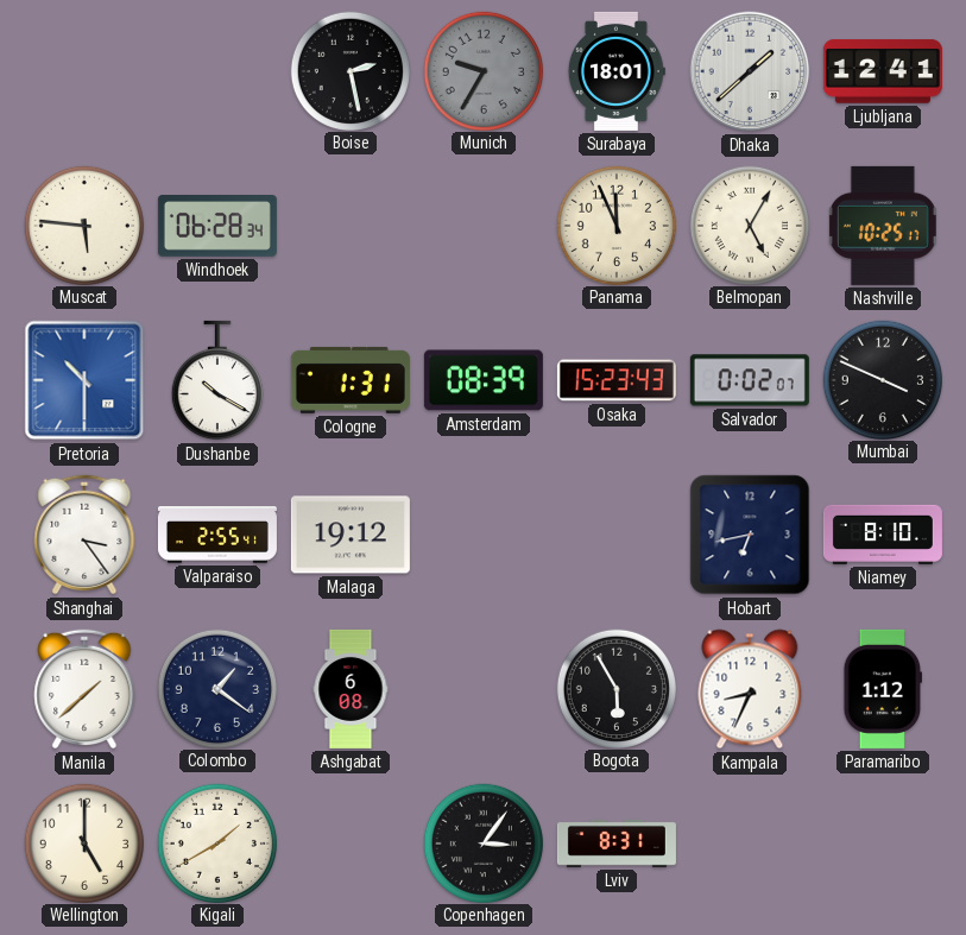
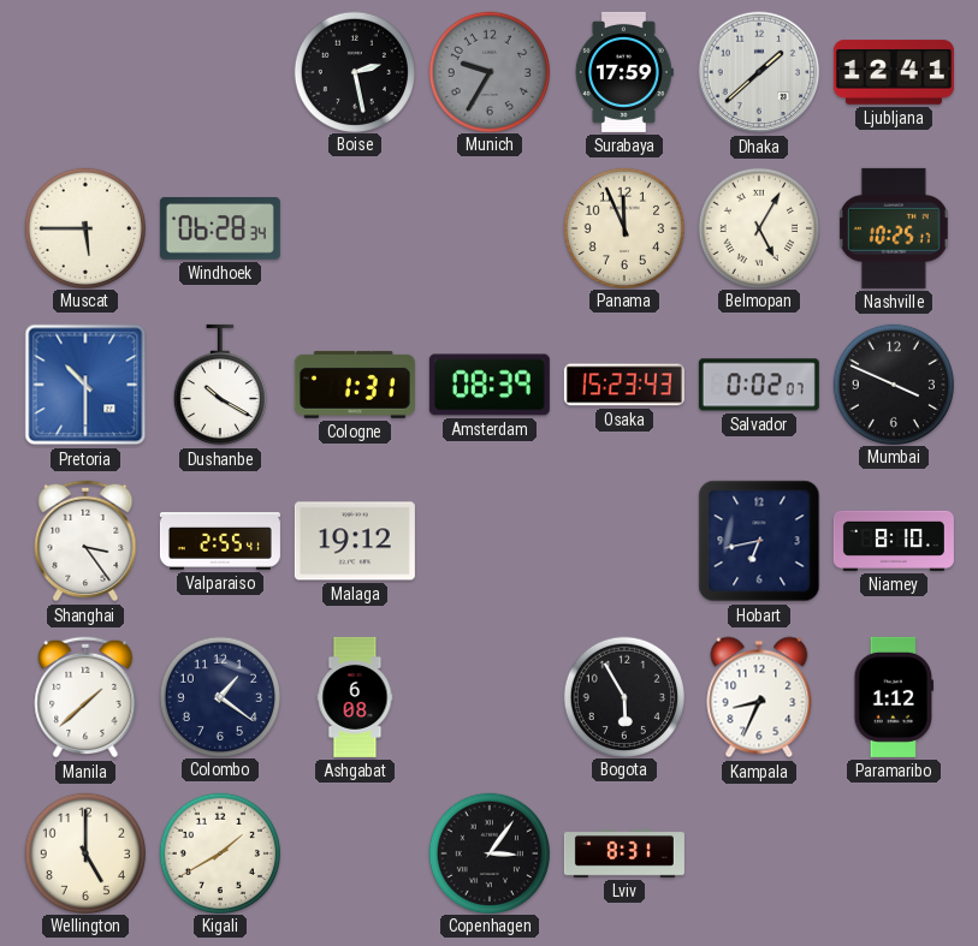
Surabaya: 18:01 -> 17:59
Muscat: 5:46 -> 5:45
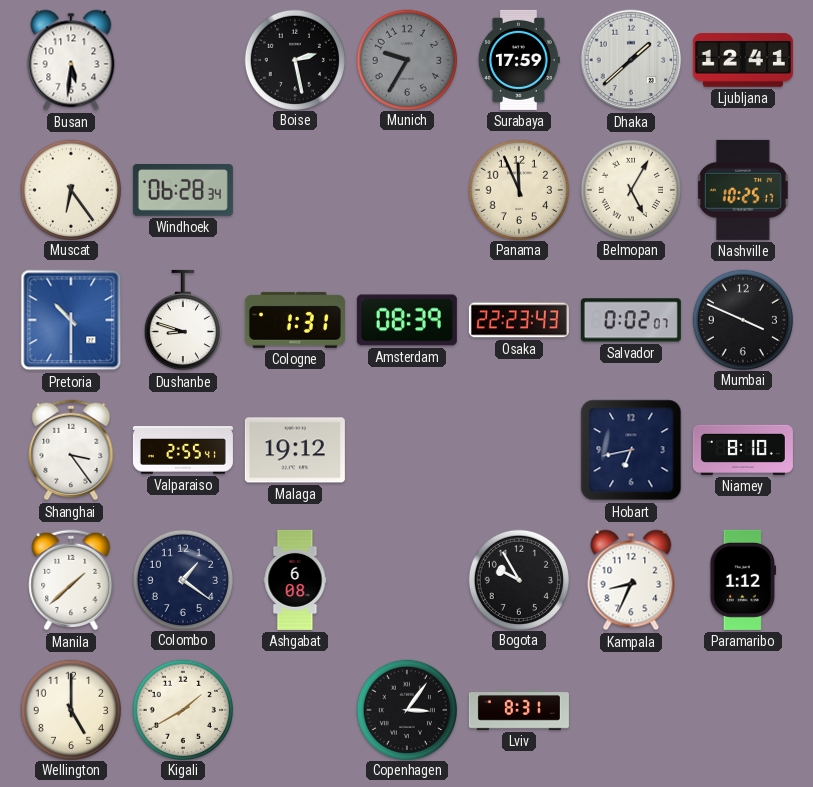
Busan: none -> 5:31
Muscat: 5:45 -> 6:24
Dushanbe: 10:20 -> 8:48
Osaka: 15:23 -> 22:23
Bogota: 5:55 -> 9:55
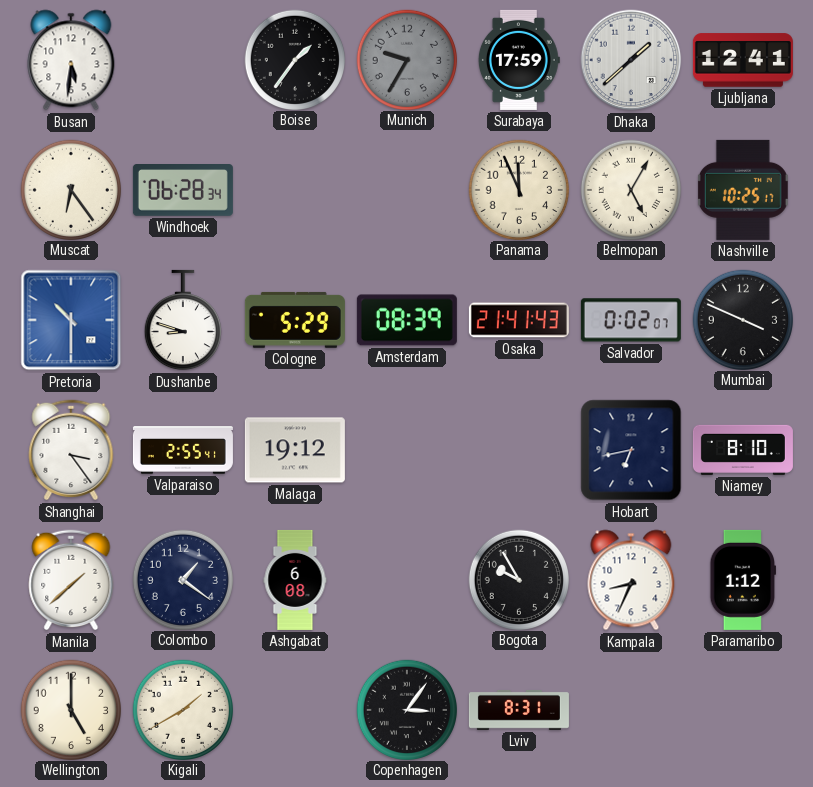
Boise: 2:28 -> 1:36
Cologne: 1:31 -> 5:29
Osaka: 22:23 -> 21:41
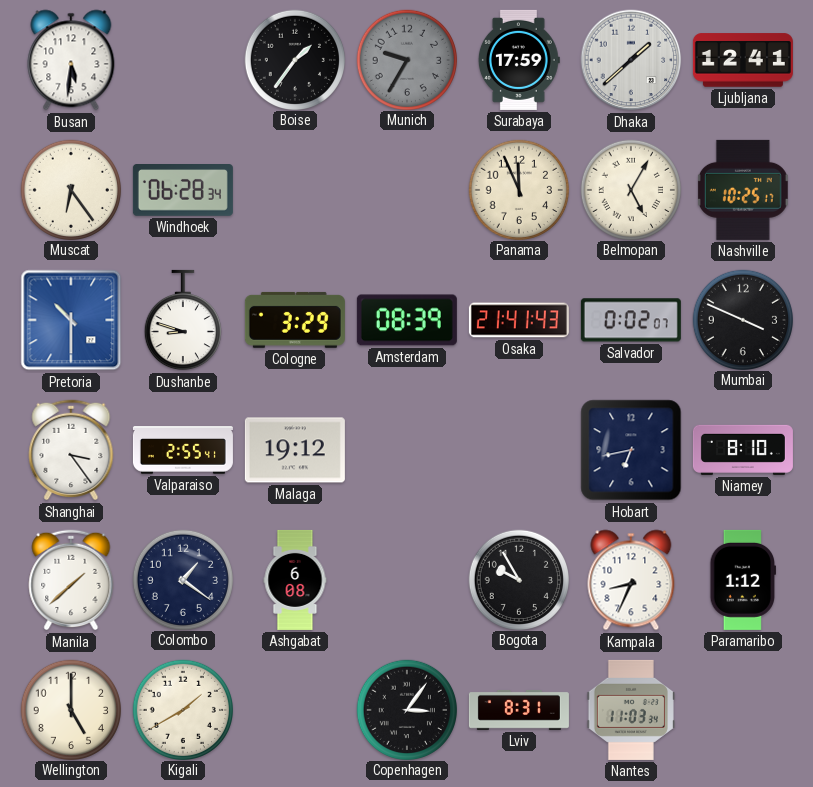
Cologne: 5:29 -> 3:29
Nantes: none -> 11:03
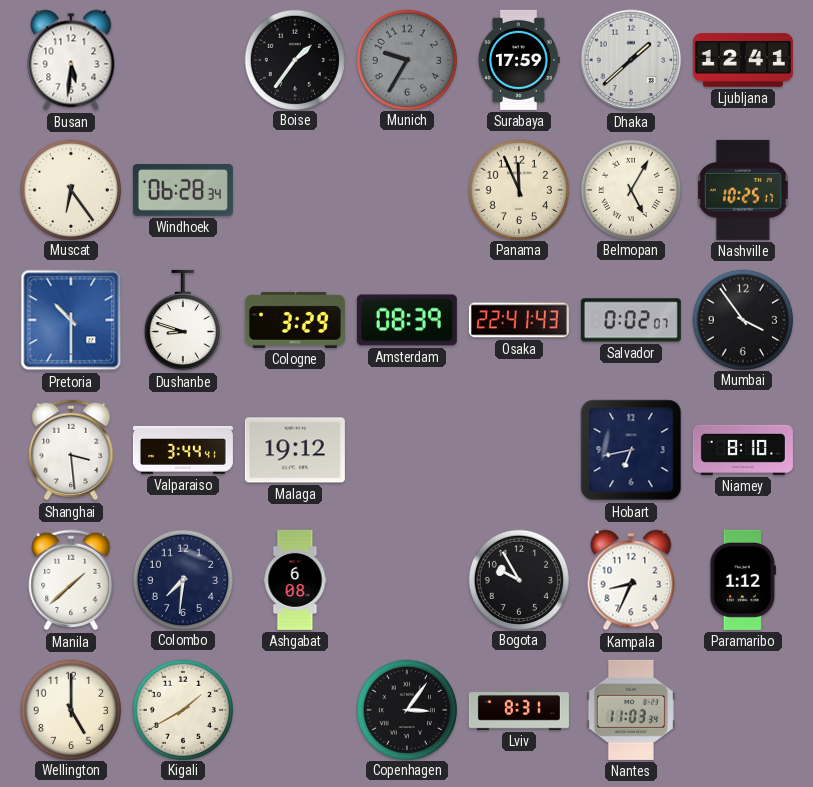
Osaka: 21:41 -> 22:41
Mumbai: 3:49 -> 3:54
Shanghai: 3:24 -> 3:29
Valparaiso: 2:55 -> 3:44
Colombo: 1:21 -> 7:31
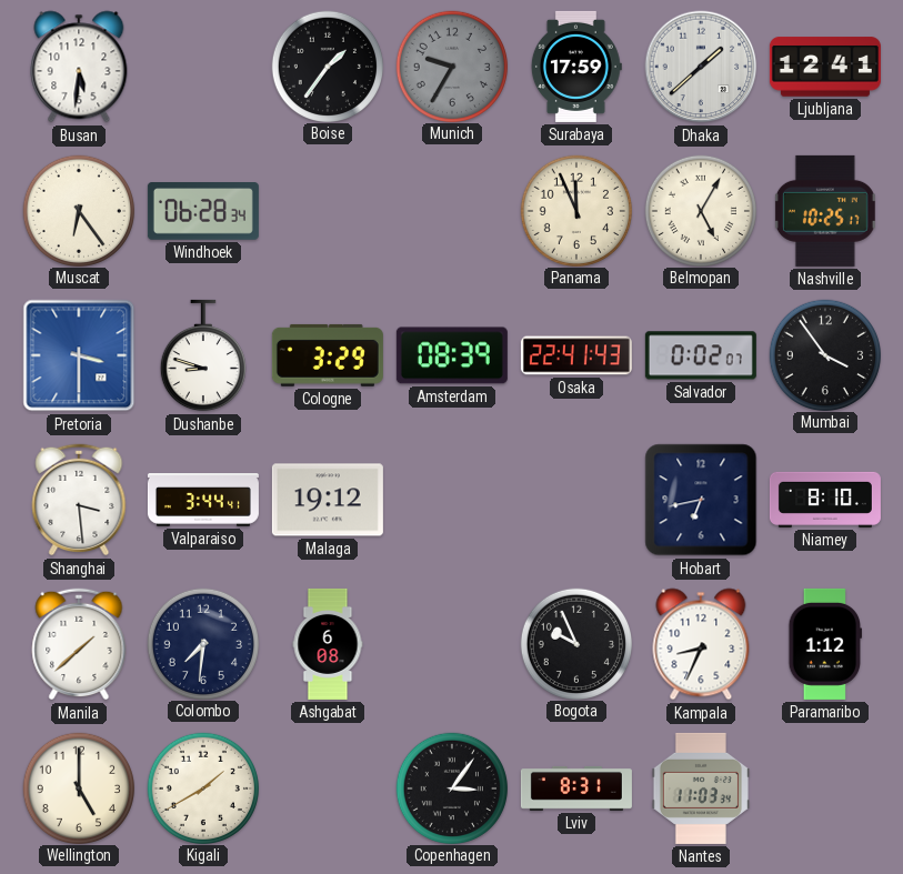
Pretoria: 10:30 -> 3:30
Bogota: 9:55 -> 9:56
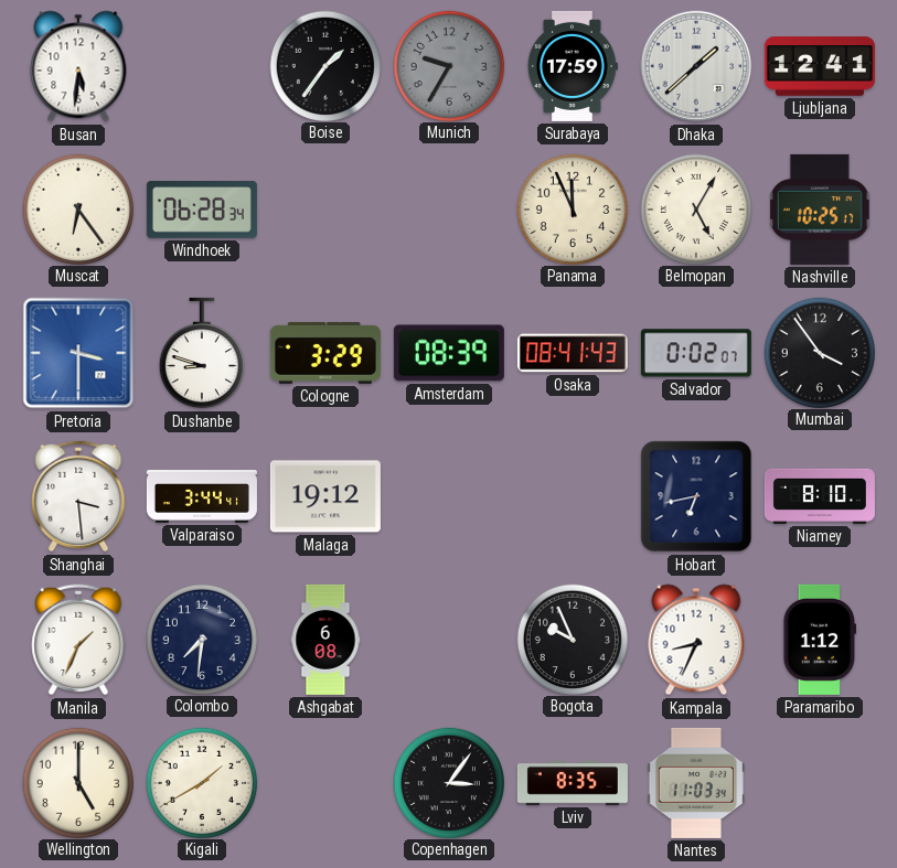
Osaka: 22:41 -> 08:41
Manila: 1:38 -> 1:34
Lviv: 8:31 -> 8:35
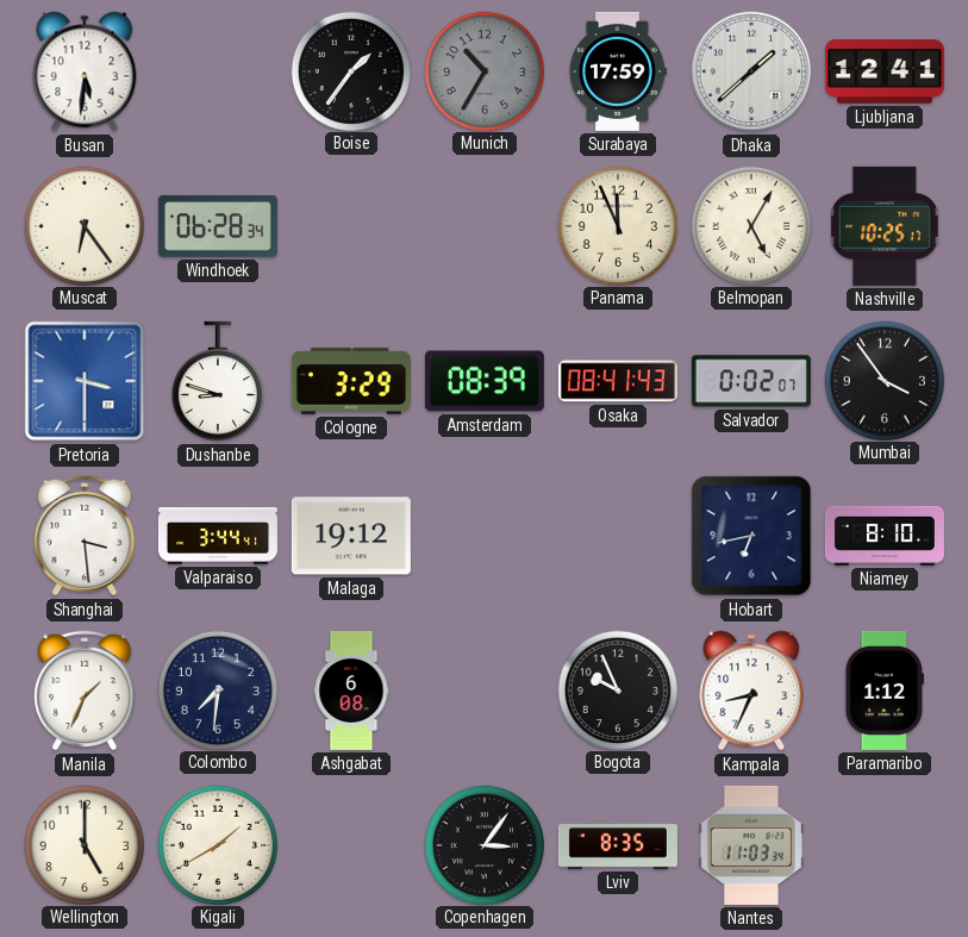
Munich: 9:35 -> 10:35
